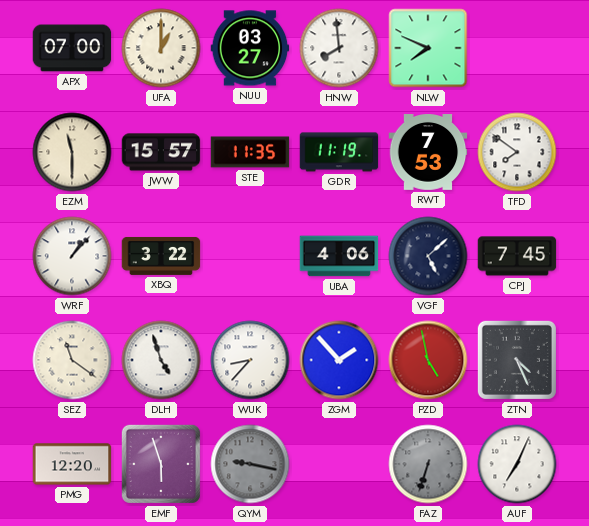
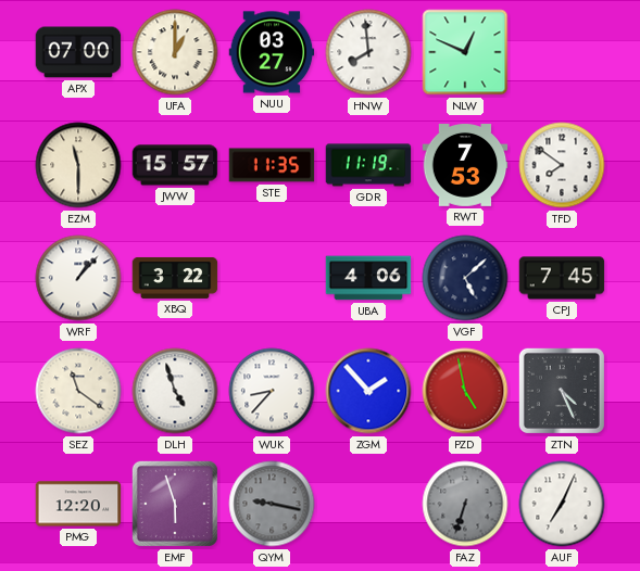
NLW: 7:49 -> 12:49
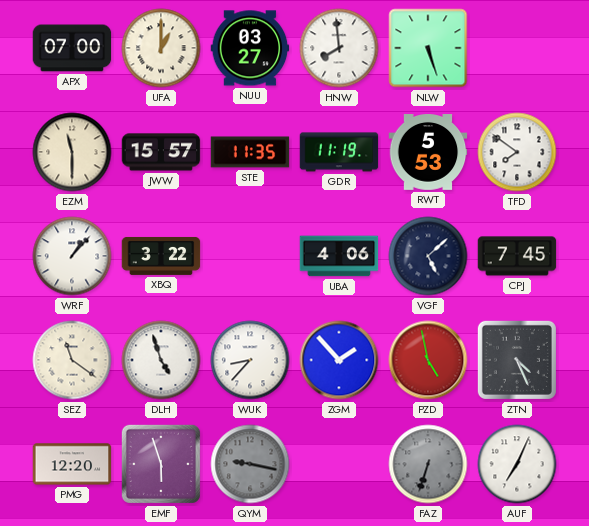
NLW: 12:49 -> 5:27
RWT: 7:53 -> 5:53
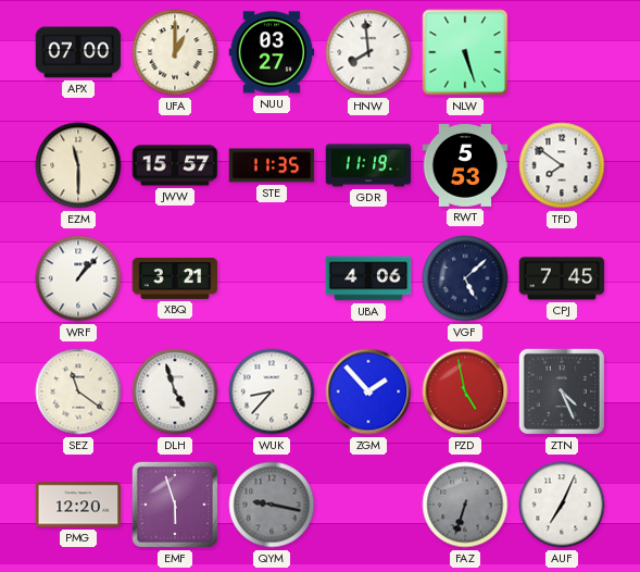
XBQ: 3:22 -> 3:21
